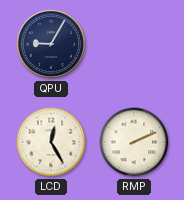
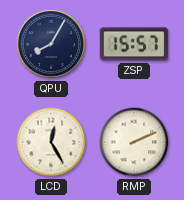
QPU: 9:05 -> 8:05
ZSP: none -> 15:57
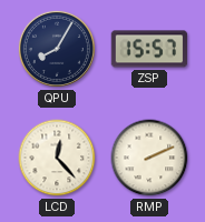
LCD: 12:25 -> 12:23
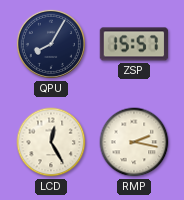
LCD: 12:23 -> 12:25
RMP: 2:11 -> 2:17
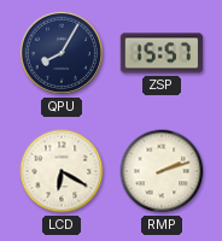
LCD: 12:25 -> 6:20
RMP: 2:17 -> 2:12
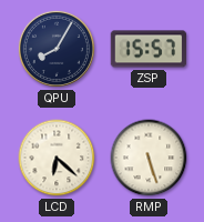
LCD: 6:20 -> 6:22
RMP: 2:12 -> 5:27
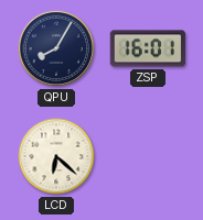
ZSP: 15:57 -> 16:01
RMP: 5:27 -> none
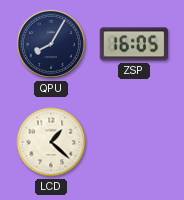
ZSP: 16:01 -> 16:05
LCD: 6:22 -> 1:22
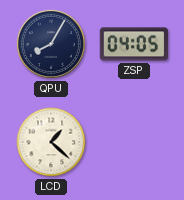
ZSP: 16:05 -> 04:05
